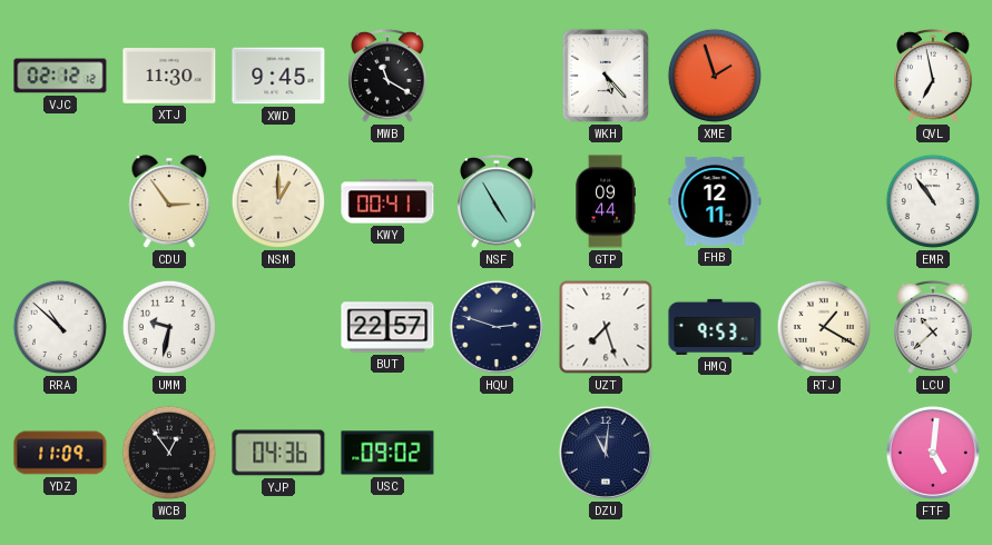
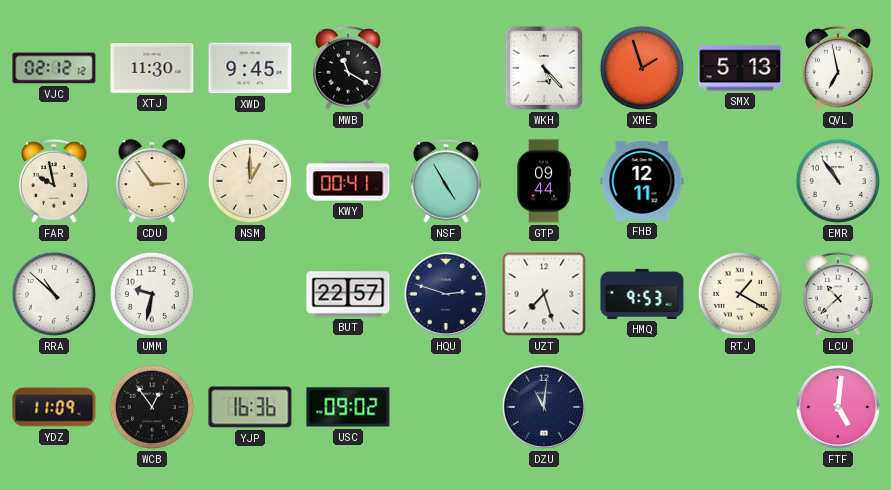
SMX: none -> 5:13
FAR: none -> 9:58
YJP: 04:36 -> 16:36
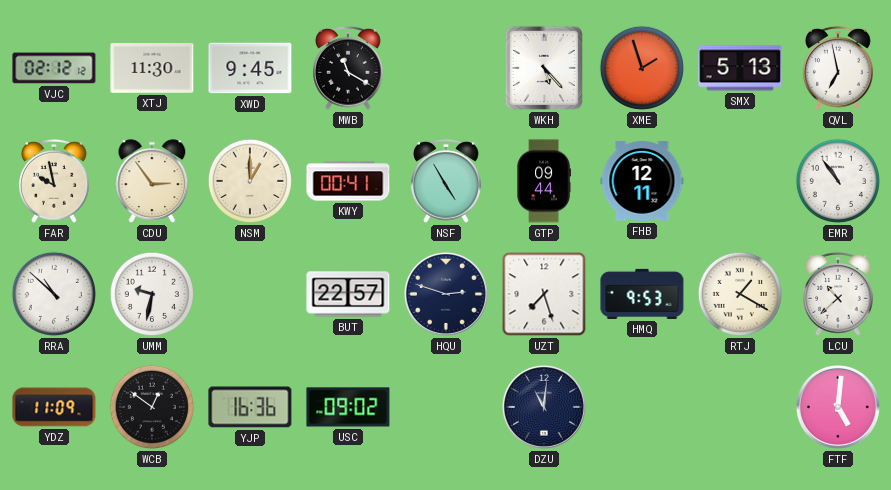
WCB: 12:54 -> 12:51
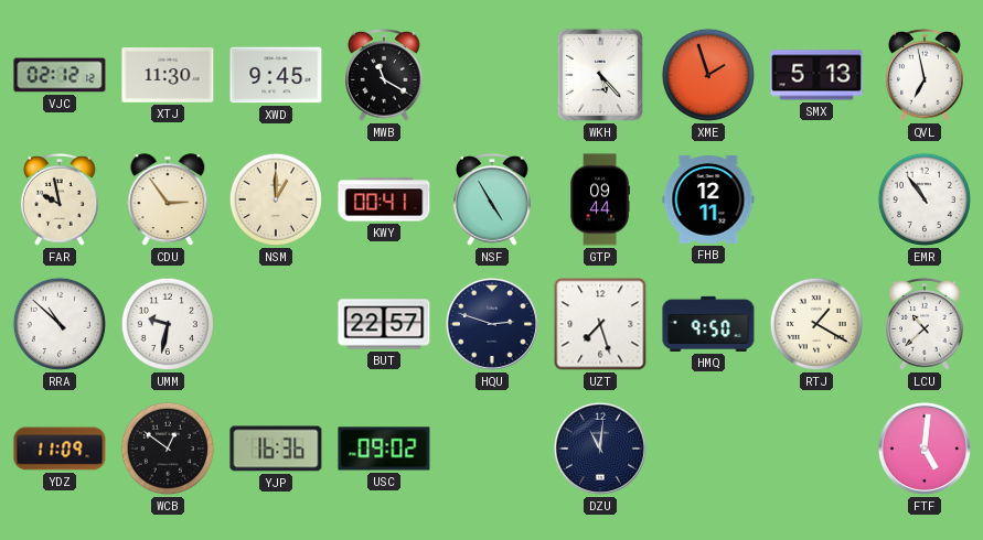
HMQ: 9:53 -> 9:50
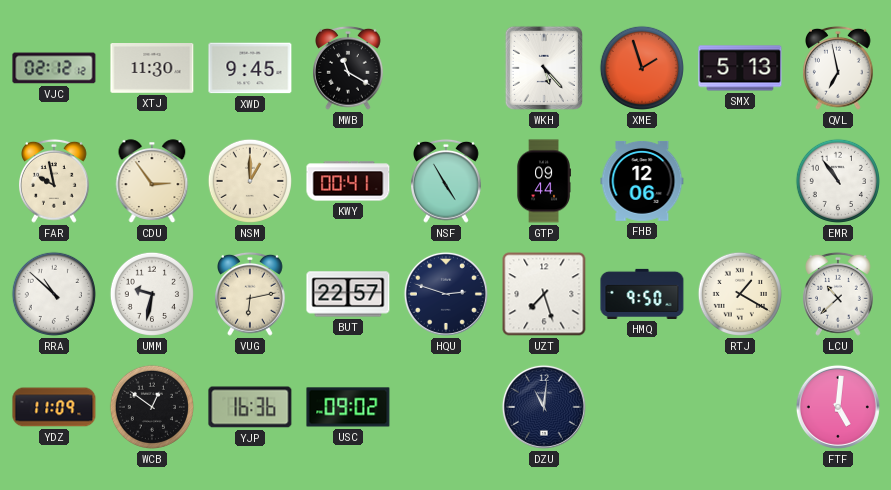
FHB: 12:11 -> 12:06
VUG: none -> 6:13
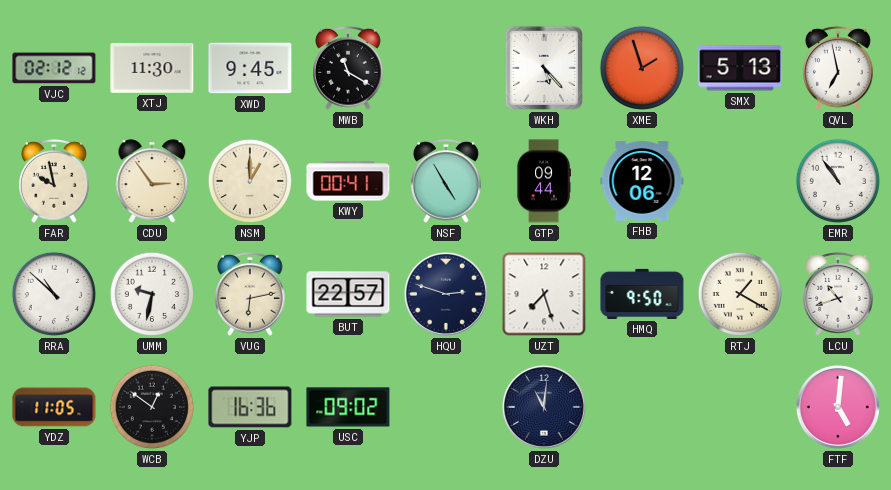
LCU: 10:38 -> 10:42
YDZ: 11:09 -> 11:05
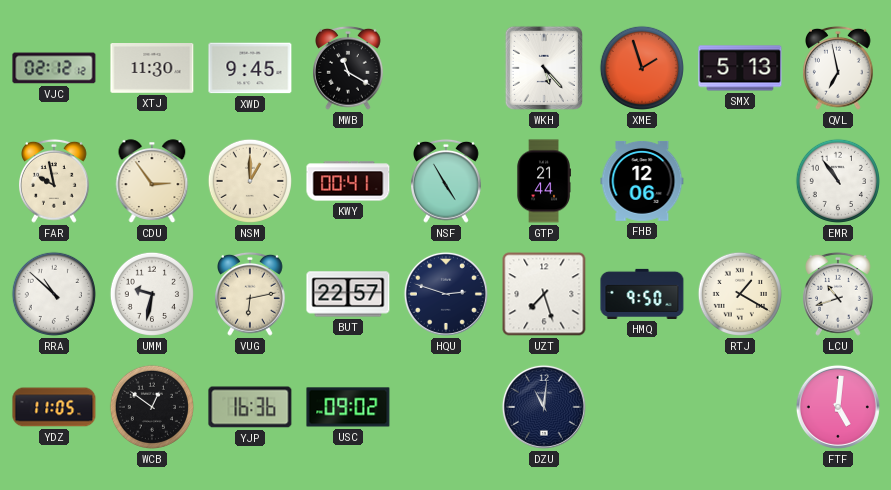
GTP: 09:44 -> 21:44
